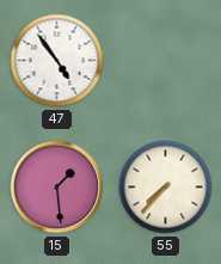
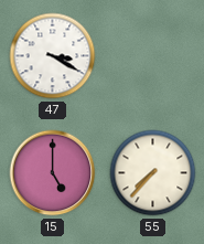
47: 4:54 -> 3:20
15: 1:29 -> 5:00
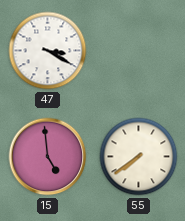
15: 5:00 -> 4:59
55: 7:37 -> 7:39
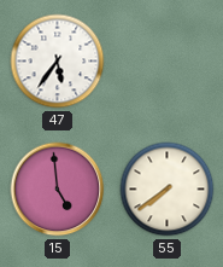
47: 3:20 -> 5:36
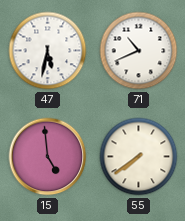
47: 5:36 -> 5:32
71: none -> 10:41
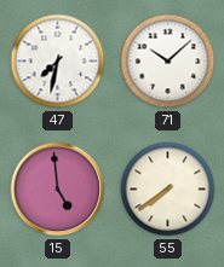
47: 5:32 -> 7:32
71: 10:41 -> 10:08
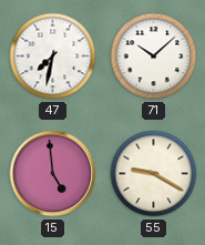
55: 7:39 -> 9:20
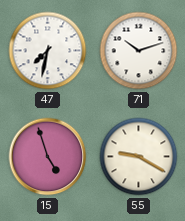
71: 10:08 -> 10:12
15: 4:59 -> 4:57
